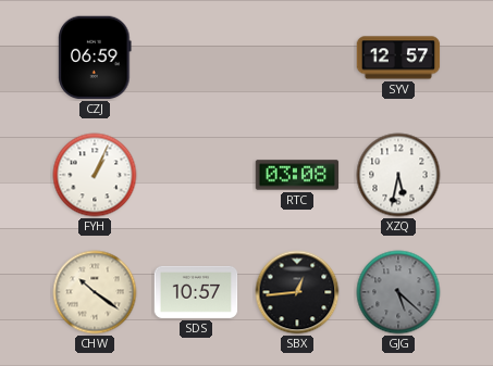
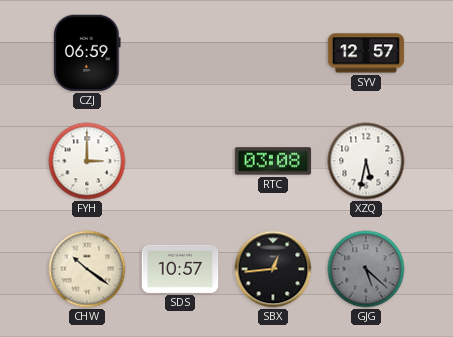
FYH: 1:04 -> 3:00
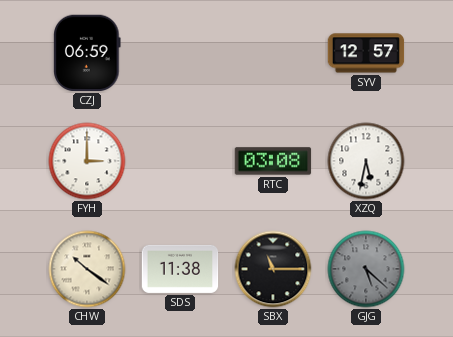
SDS: 10:57 -> 11:38
SBX: 12:44 -> 11:15
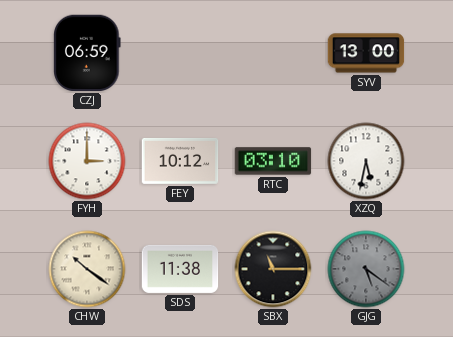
SYV: 12:57 -> 13:00
FEY: none -> 10:12
RTC: 03:08 -> 03:10
GJG: 5:22 -> 5:21
